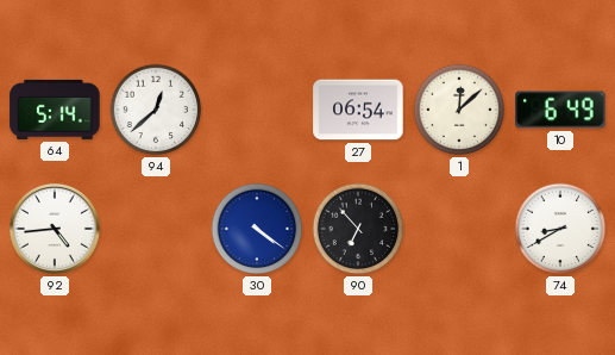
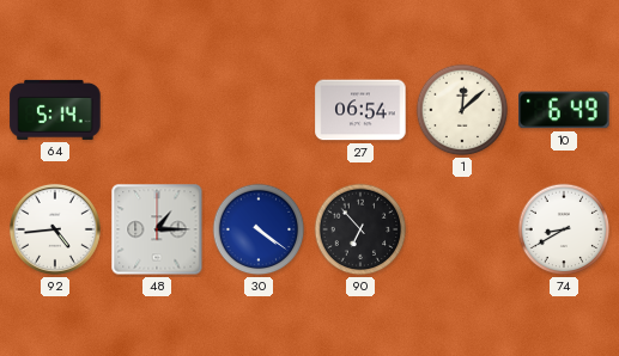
94: 12:38 -> none
48: none -> 1:15
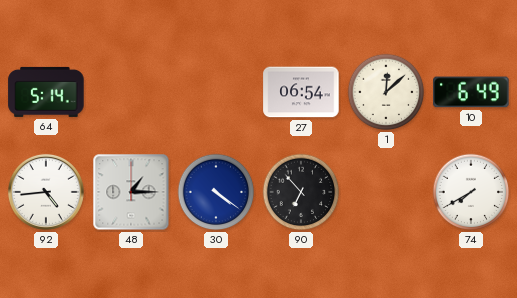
74: 8:40 -> 7:40
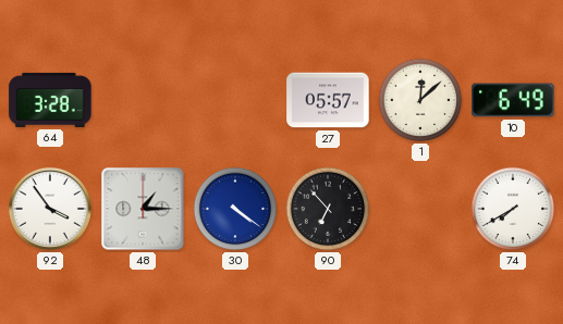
64: 5:14 -> 3:28
27: 06:54 -> 05:57
92: 4:44 -> 3:54
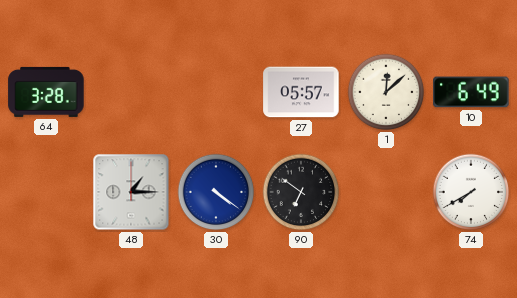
92: 3:54 -> none
90: 6:53 -> 6:51
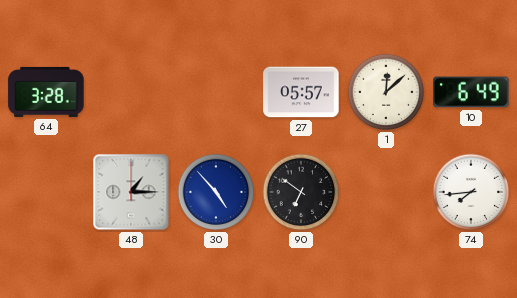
30: 4:21 -> 4:53
74: 7:40 -> 7:44
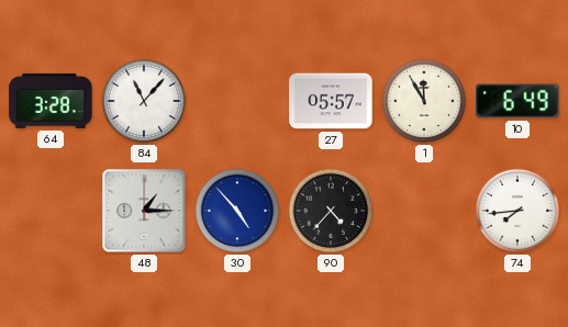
84: none -> 11:07
1: 12:08 -> 11:55
90: 6:51 -> 4:37
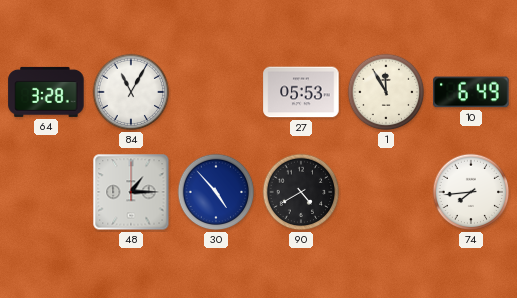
84: 11:07 -> 11:05
27: 05:57 -> 05:53
90: 4:37 -> 4:40
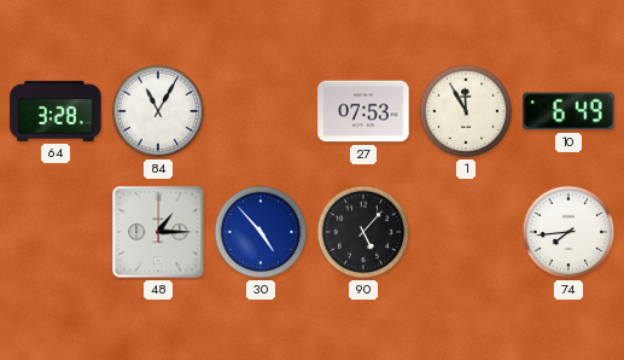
27: 05:53 -> 07:53
90: 4:40 -> 5:07
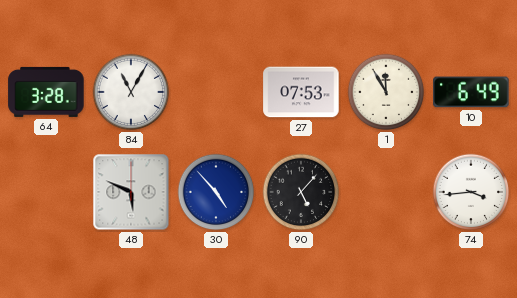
48: 1:15 -> 5:49
74: 7:44 -> 3:44
